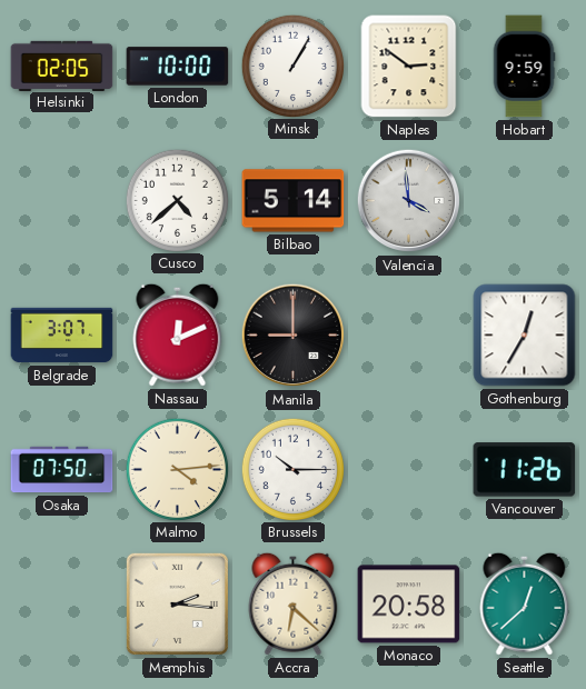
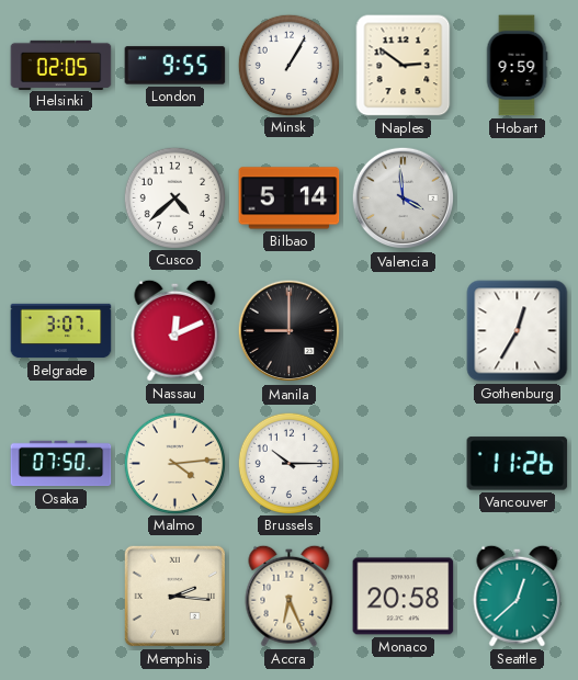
London: 10:00 -> 9:55
Accra: 6:22 -> 6:26
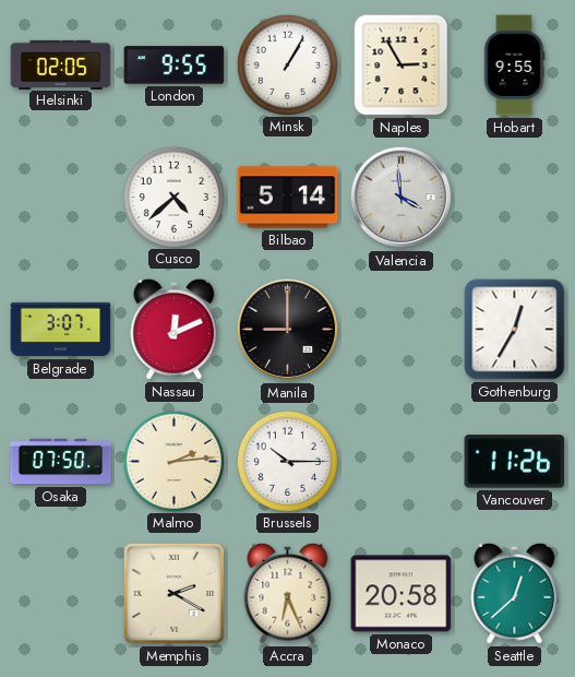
Naples: 2:51 -> 2:55
Hobart: 9:59 -> 9:55
Malmo: 4:14 -> 2:14
Memphis: 2:16 -> 2:20
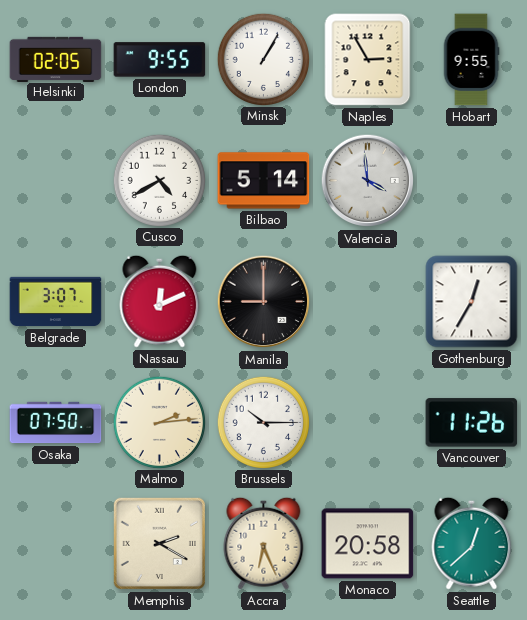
Cusco: 4:38 -> 4:40
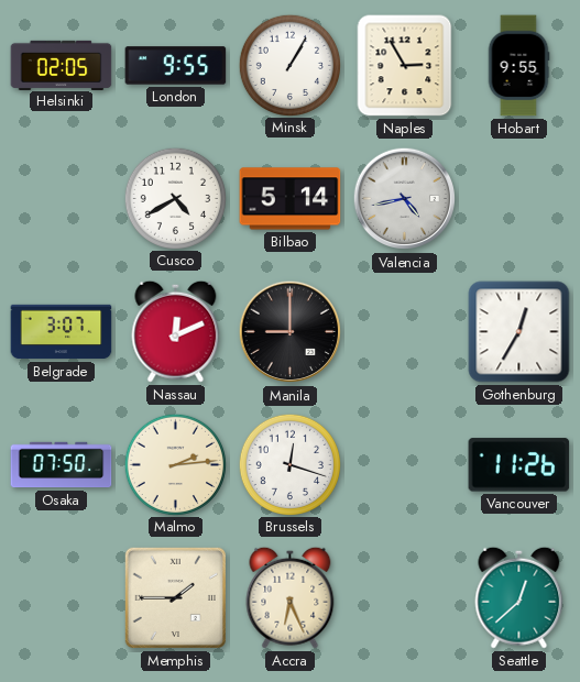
Valencia: 3:59 -> 4:43
Brussels: 10:15 -> 12:18
Memphis: 2:20 -> 1:45
Monaco: 20:58 -> none
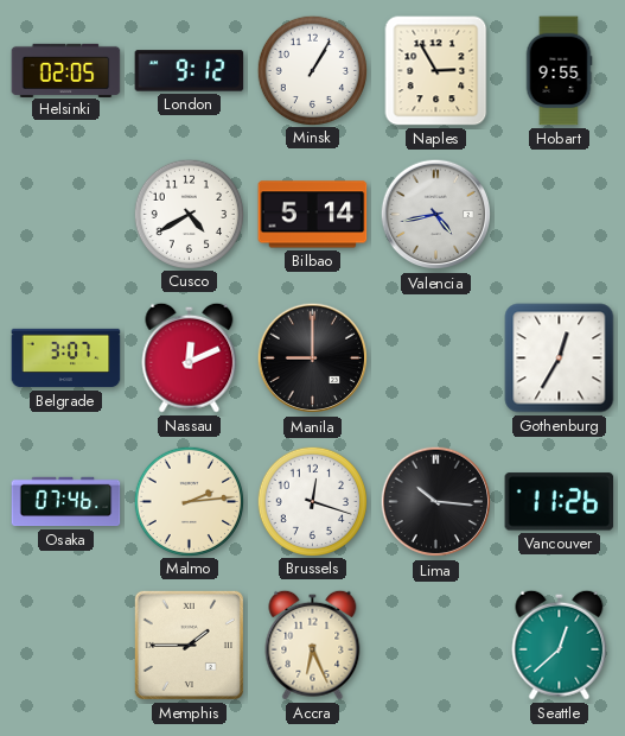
London: 9:55 -> 9:12
Osaka: 07:50 -> 07:46
Lima: none -> 10:16
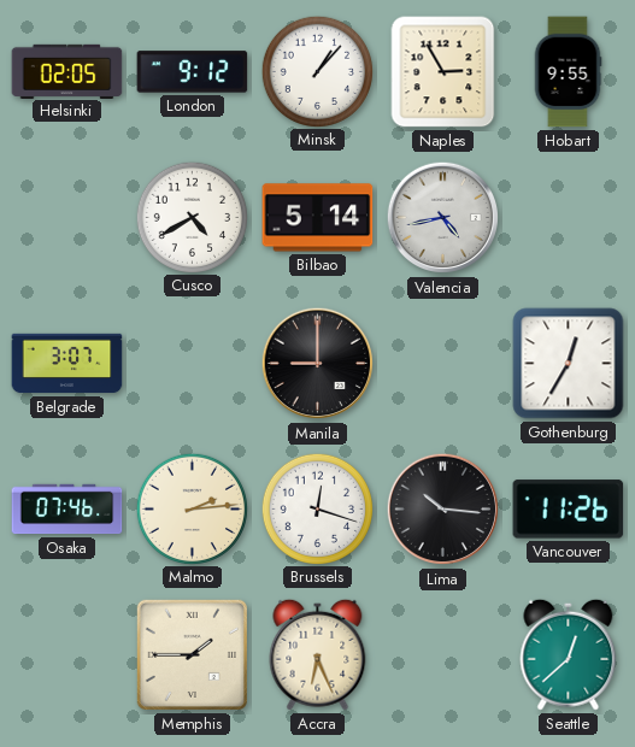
Minsk: 1:05 -> 1:07
Nassau: 12:11 -> none
